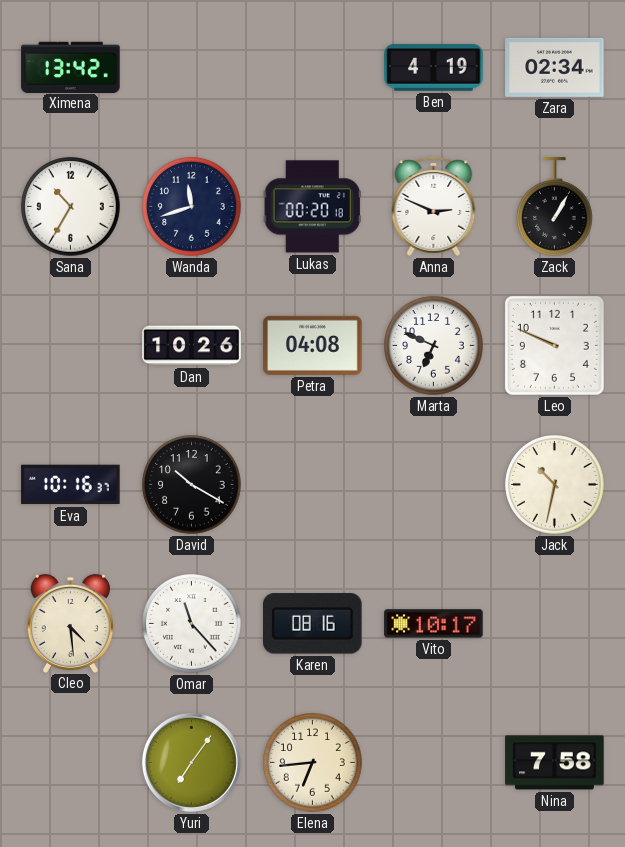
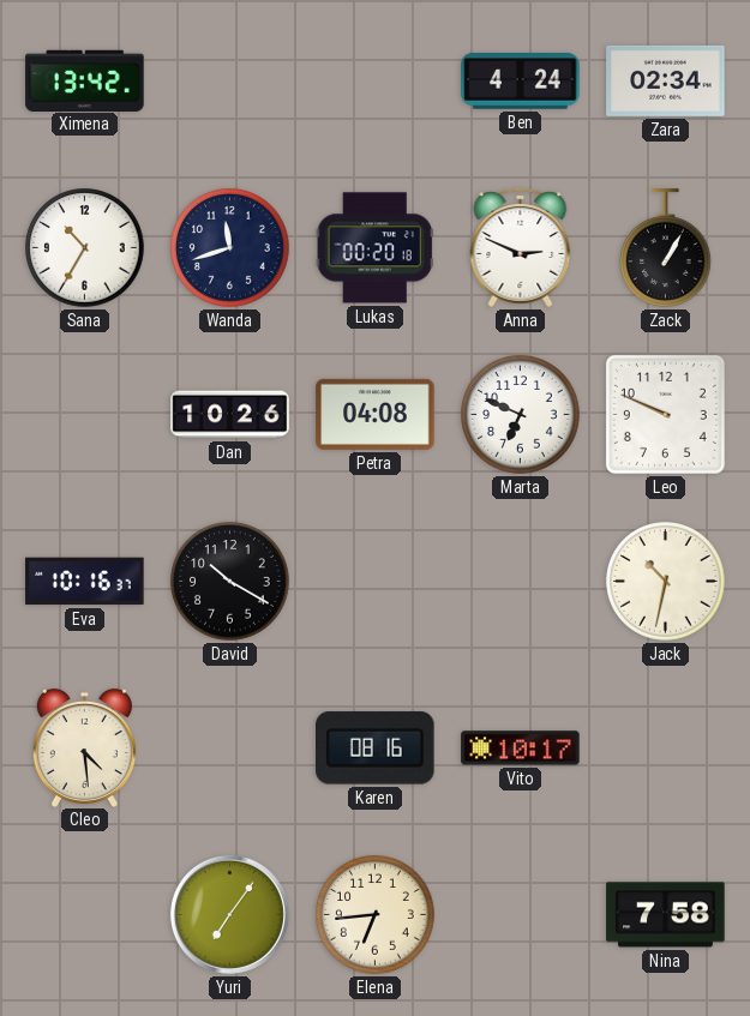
Ben: 4:19 -> 4:24
Omar: 11:23 -> none
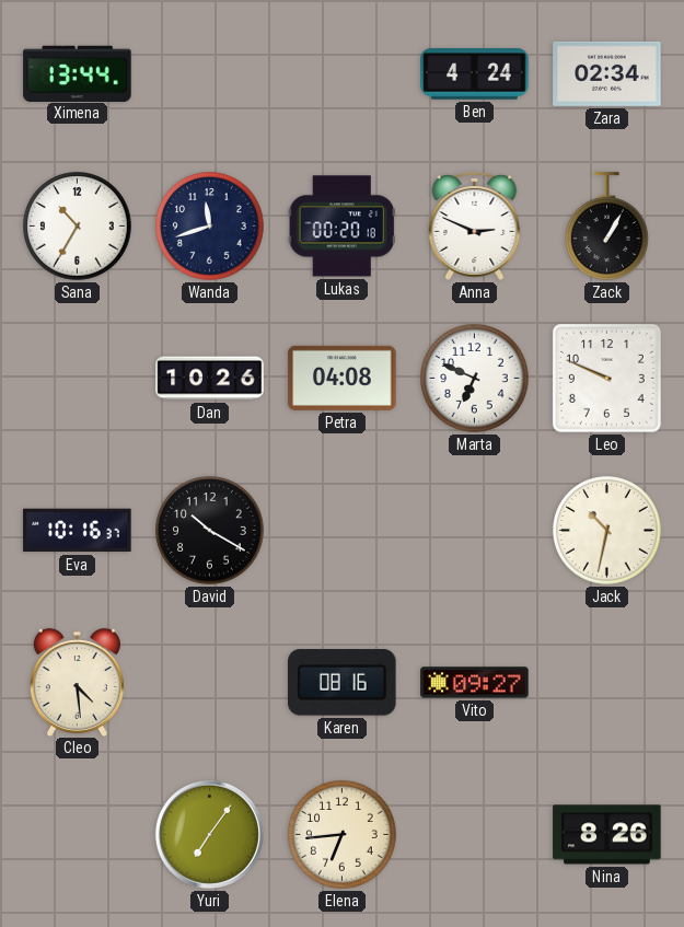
Ximena: 13:42 -> 13:44
Vito: 10:17 -> 09:27
Nina: 7:58 -> 8:26
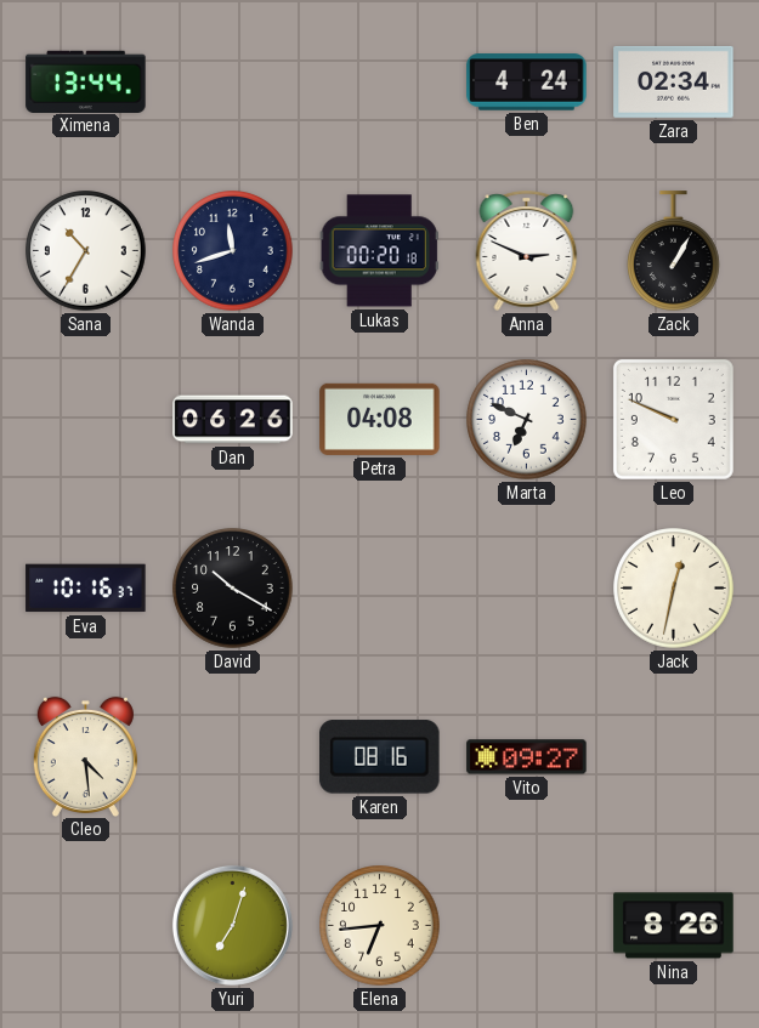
Dan: 10:26 -> 06:26
Jack: 10:32 -> 12:32
Yuri: 7:06 -> 7:03
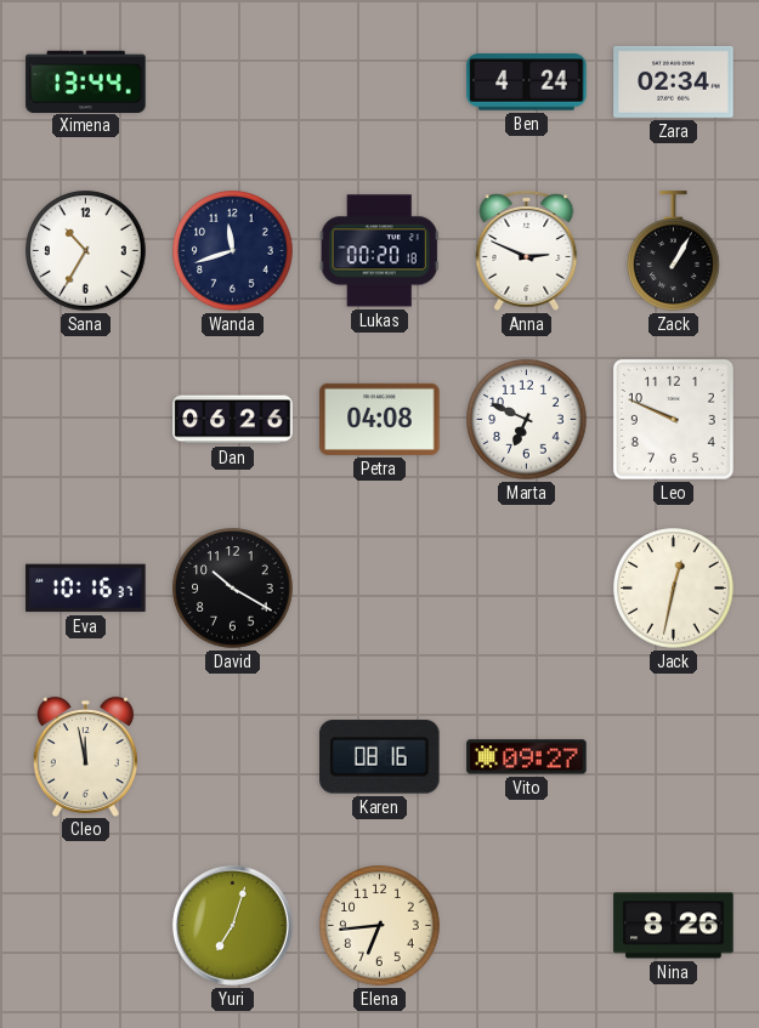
Cleo: 4:29 -> 11:58
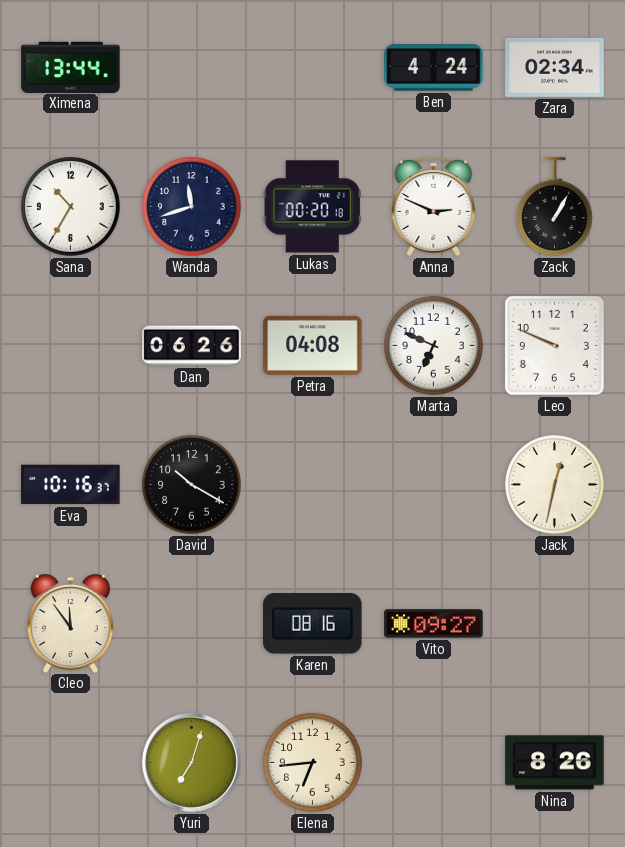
Cleo: 11:58 -> 11:54
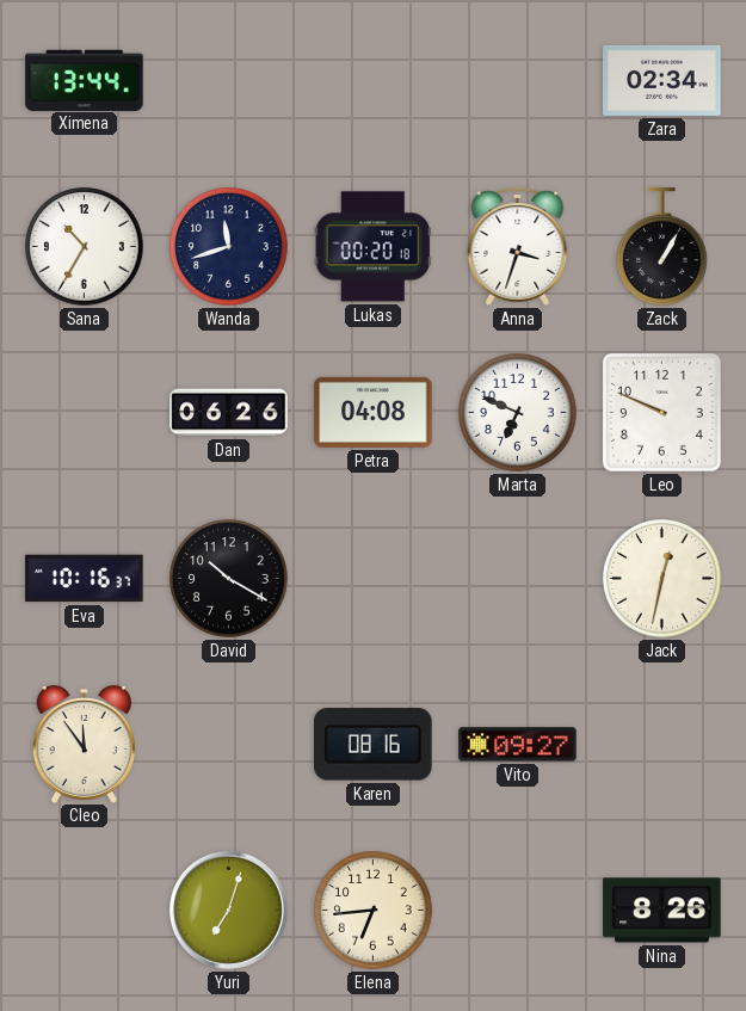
Ben: 4:24 -> none
Anna: 2:49 -> 3:33
